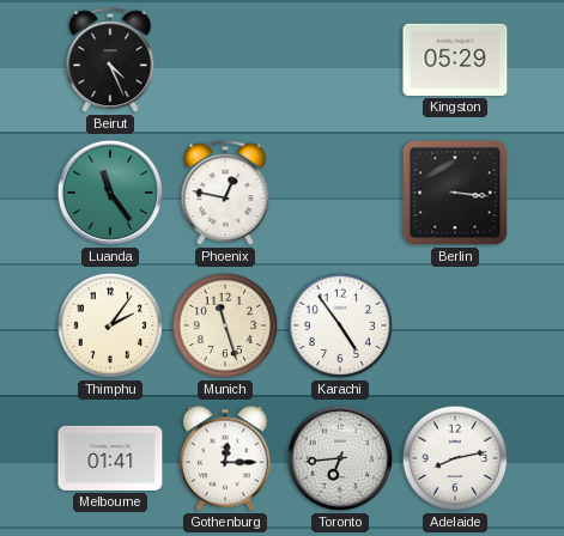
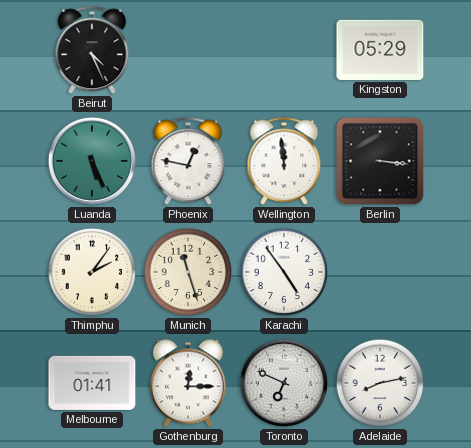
Luanda: 11:24 -> 5:26
Wellington: none -> 11:59
Toronto: 6:44 -> 6:49
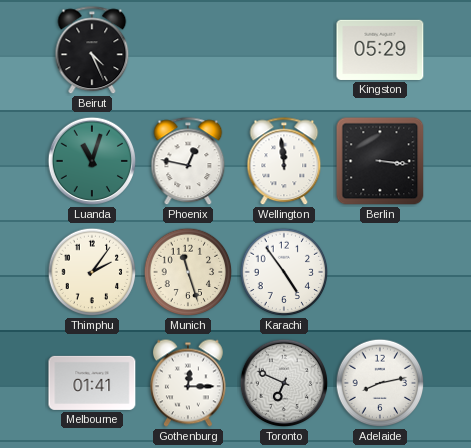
Luanda: 5:26 -> 11:03
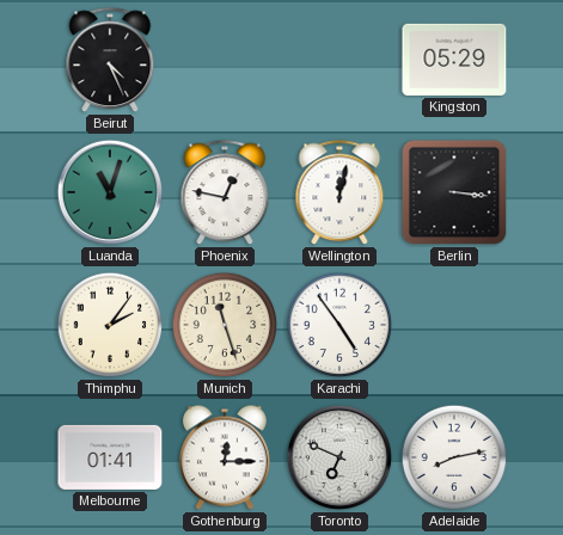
Wellington: 11:59 -> 12:02
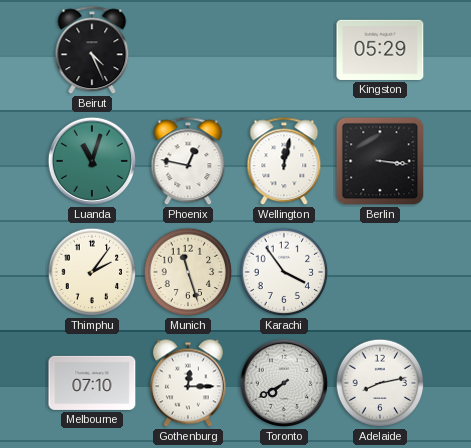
Karachi: 4:54 -> 3:54
Melbourne: 01:41 -> 07:10
Toronto: 6:49 -> 7:40
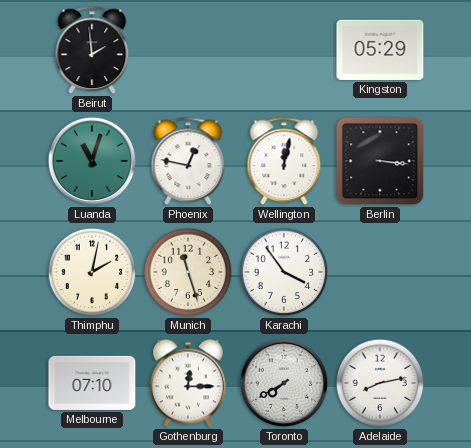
Beirut: 4:26 -> 1:59
Thimphu: 2:06 -> 2:02
